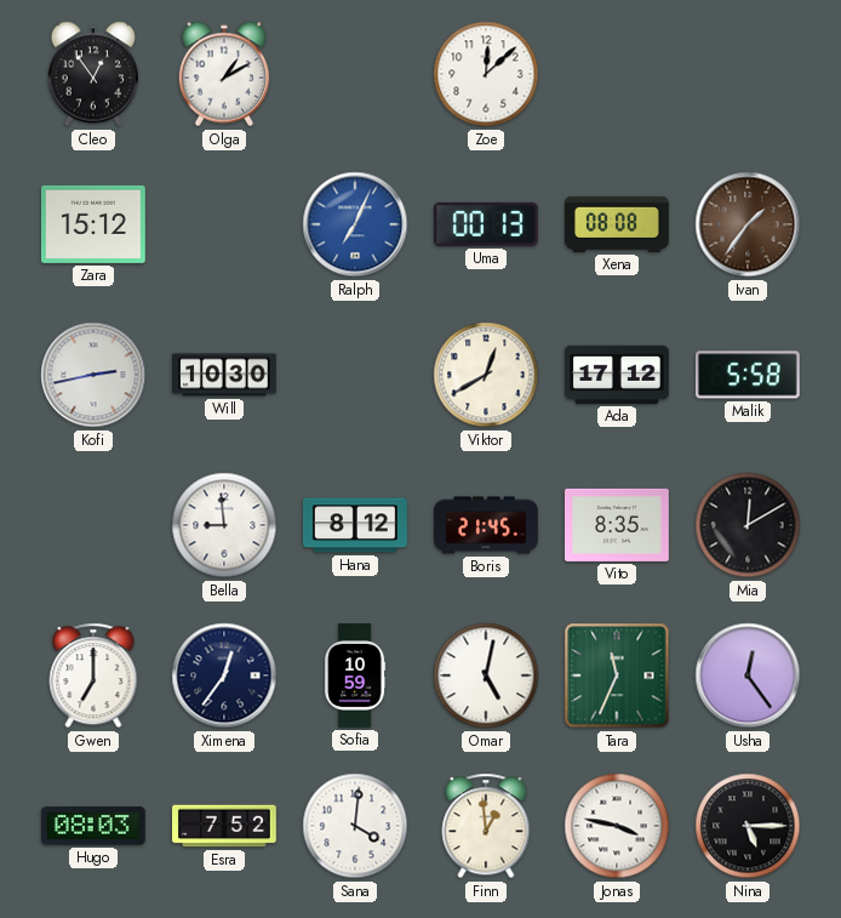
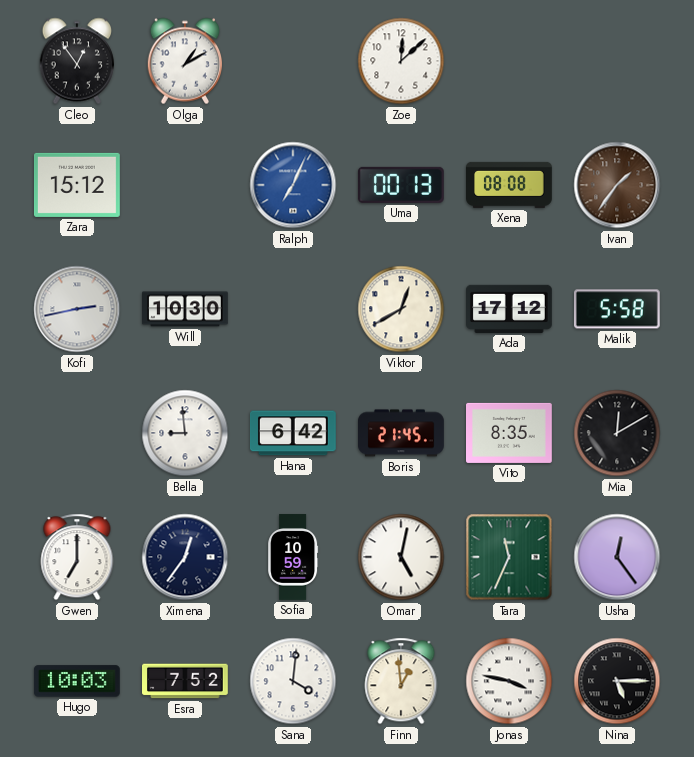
Hana: 8:12 -> 6:42
Hugo: 08:03 -> 10:03
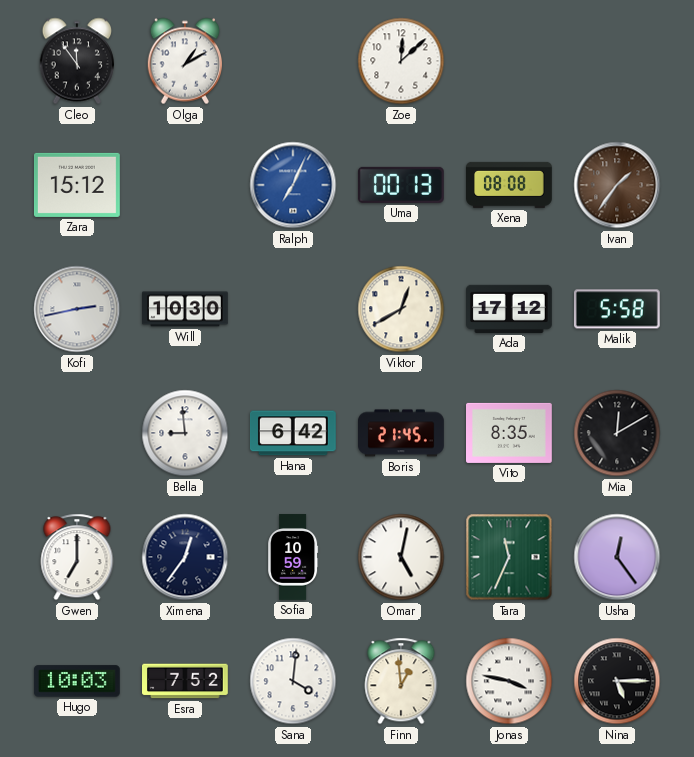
Cleo: 12:54 -> 11:54
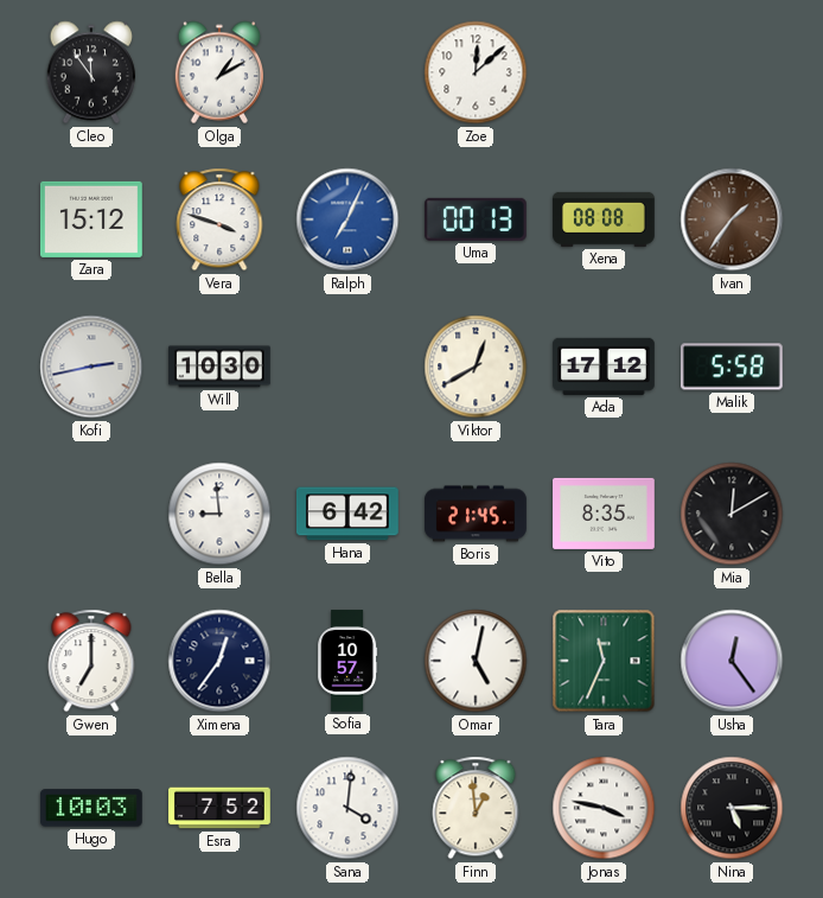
Vera: none -> 3:48
Sofia: 10:59 -> 10:57
